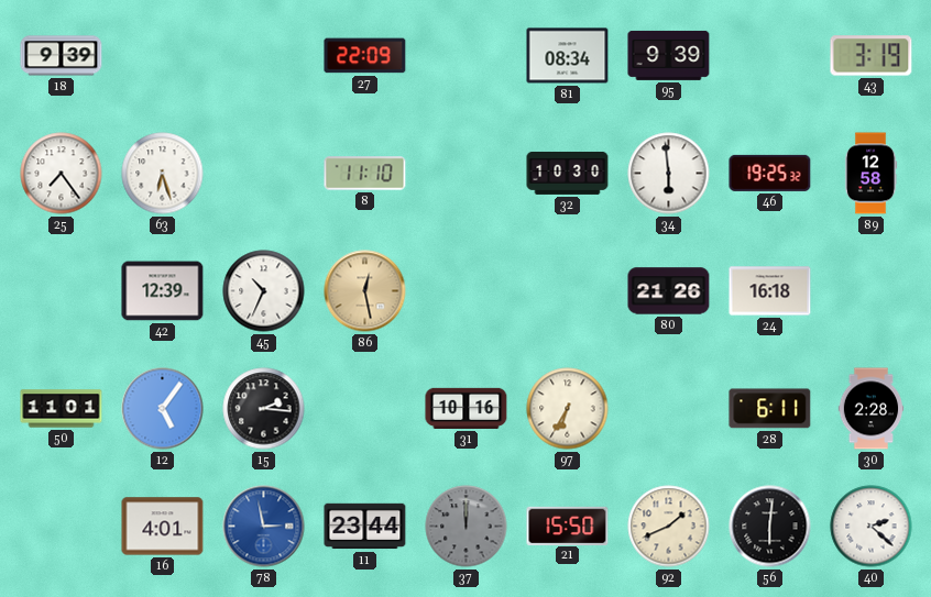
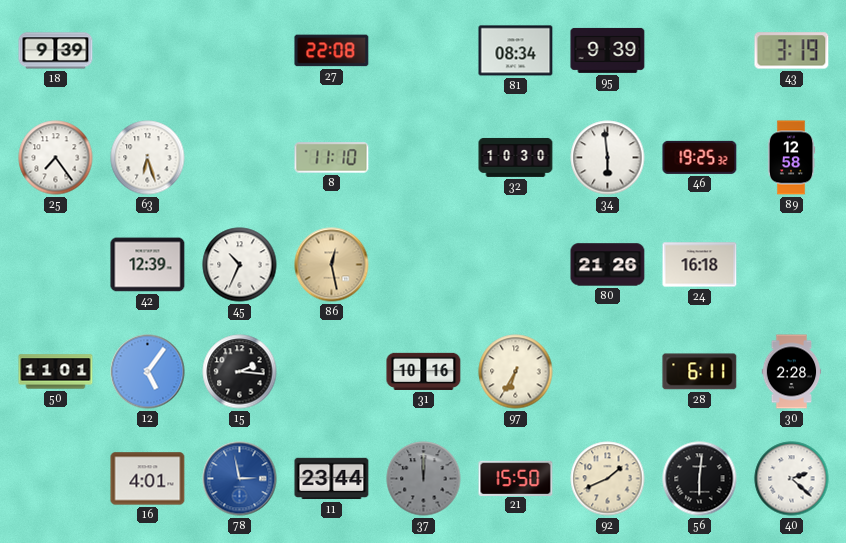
27: 22:09 -> 22:08
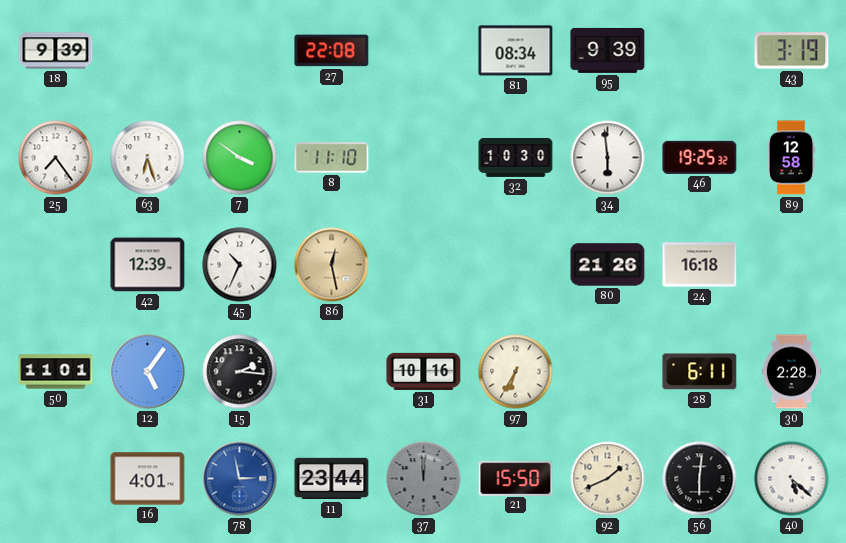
7: none -> 3:51
40: 2:22 -> 5:22
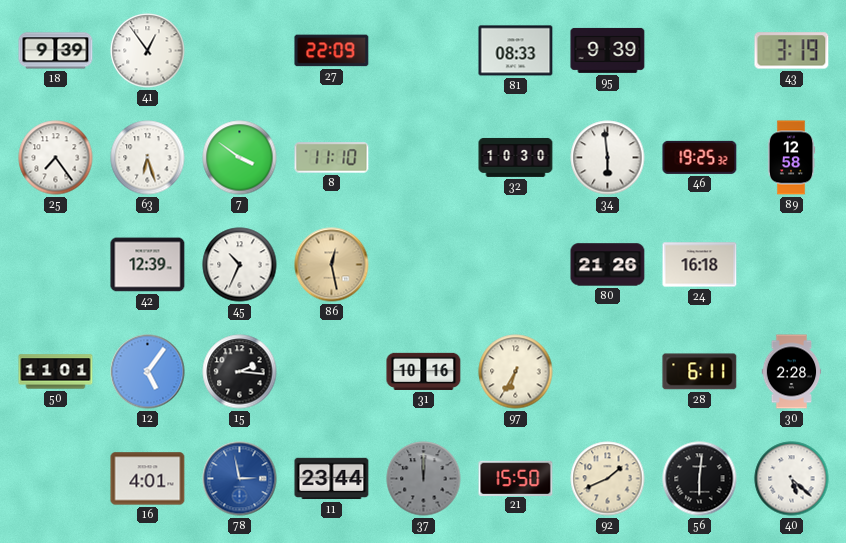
41: none -> 12:54
27: 22:08 -> 22:09
81: 08:34 -> 08:33
